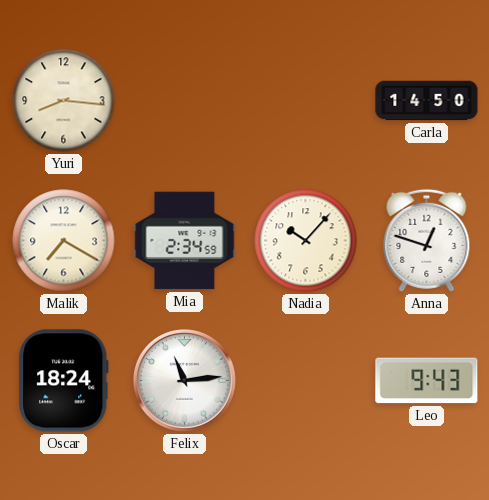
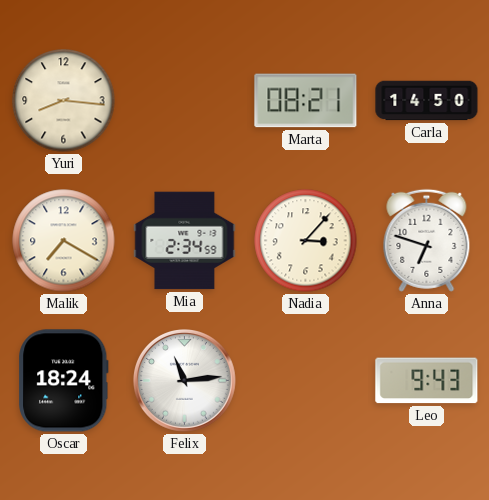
Marta: none -> 08:21
Nadia: 10:07 -> 3:07
Anna: 12:48 -> 6:48
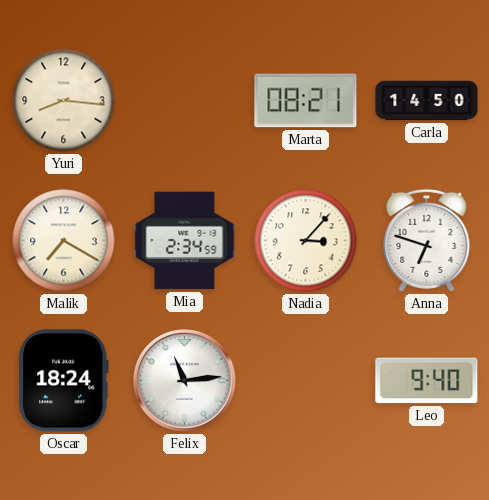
Leo: 9:43 -> 9:40
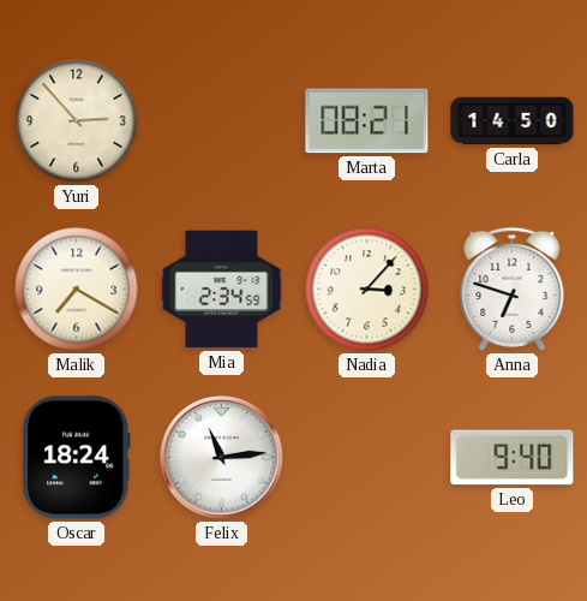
Yuri: 8:16 -> 2:53
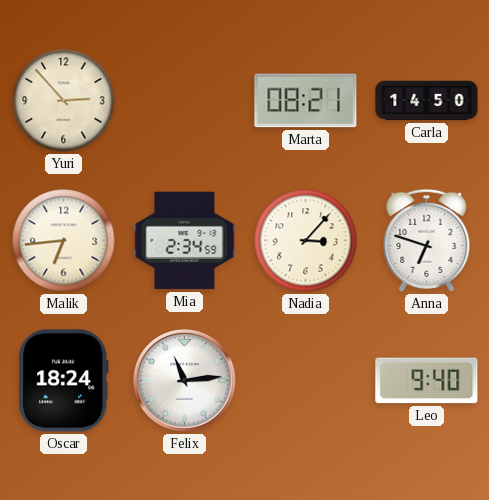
Malik: 7:20 -> 6:44
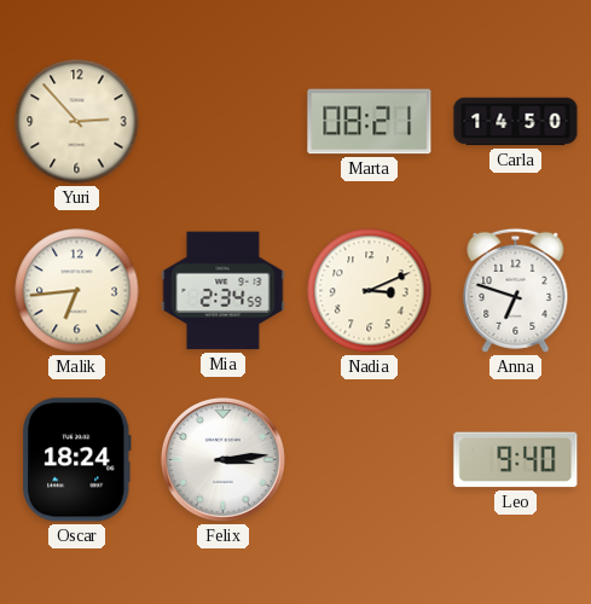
Nadia: 3:07 -> 3:11
Felix: 11:14 -> 3:14
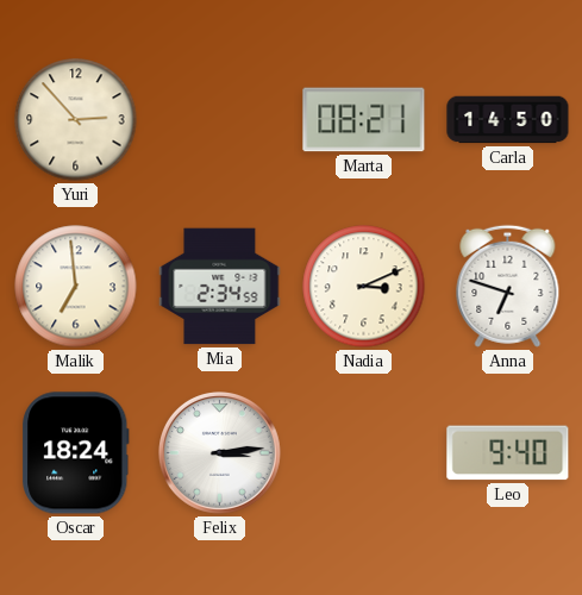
Malik: 6:44 -> 6:59
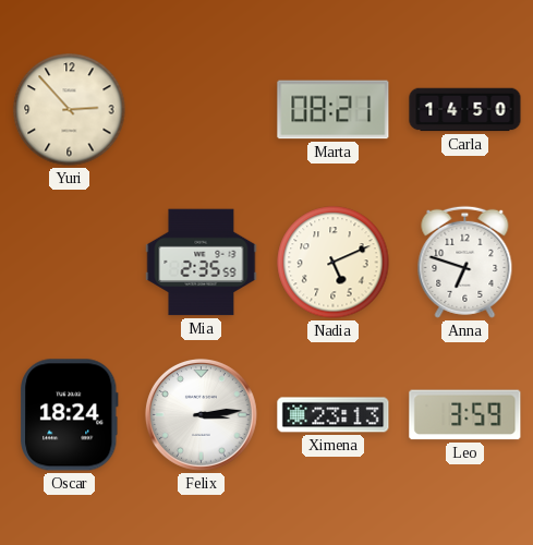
Malik: 6:59 -> none
Mia: 2:34 -> 2:35
Nadia: 3:11 -> 5:11
Ximena: none -> 23:13
Leo: 9:40 -> 3:59
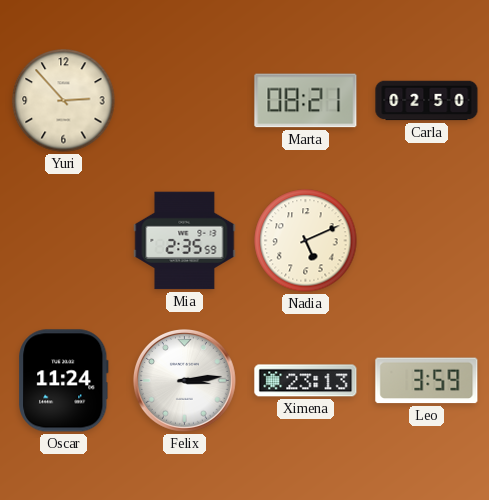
Carla: 14:50 -> 02:50
Anna: 6:48 -> none
Oscar: 18:24 -> 11:24
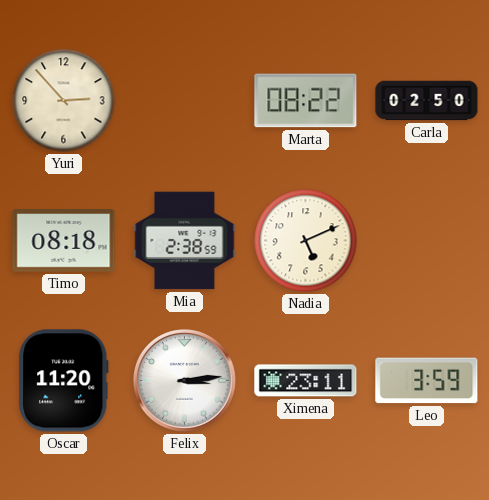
Marta: 08:21 -> 08:22
Timo: none -> 08:18
Mia: 2:35 -> 2:38
Oscar: 11:24 -> 11:20
Ximena: 23:13 -> 23:11
